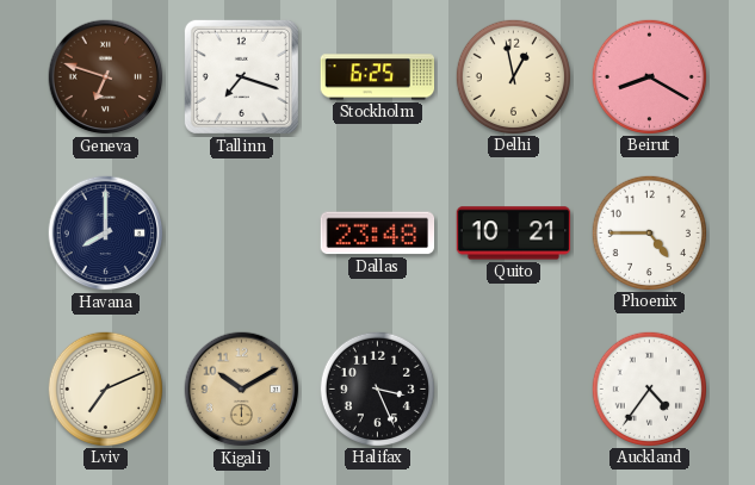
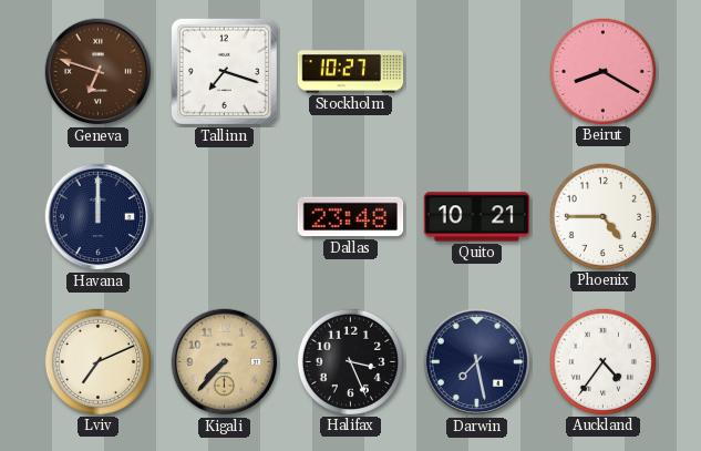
Stockholm: 6:25 -> 10:27
Delhi: 12:58 -> none
Havana: 8:00 -> 12:00
Kigali: 10:10 -> 7:37
Darwin: none -> 7:28
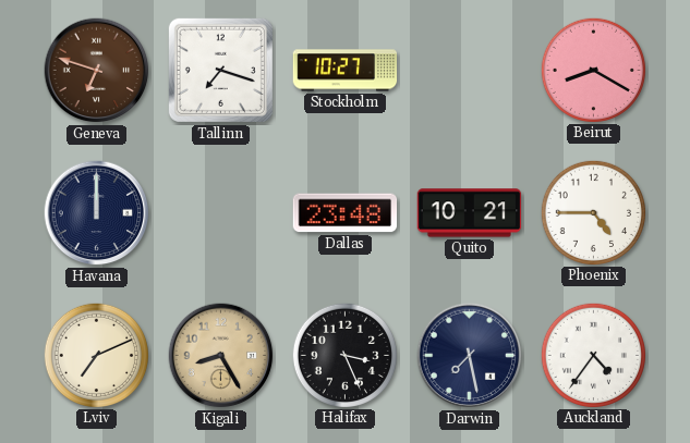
Kigali: 7:37 -> 8:25
